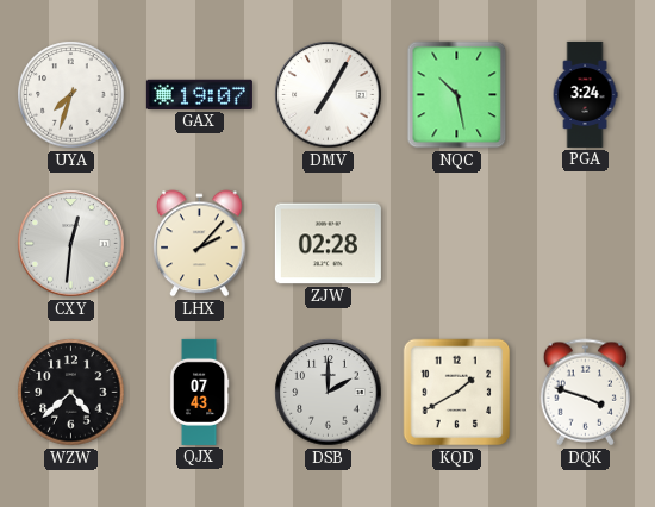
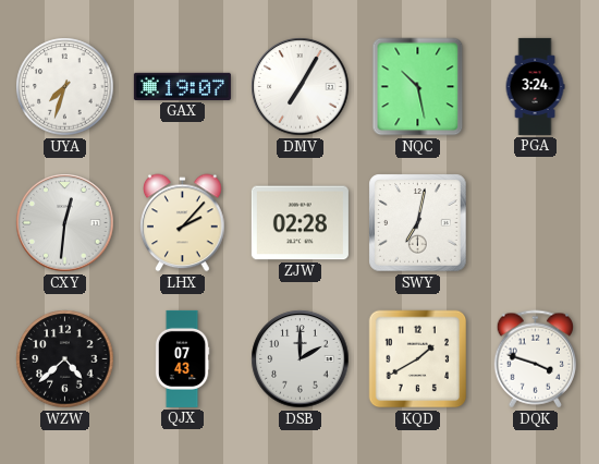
SWY: none -> 7:02
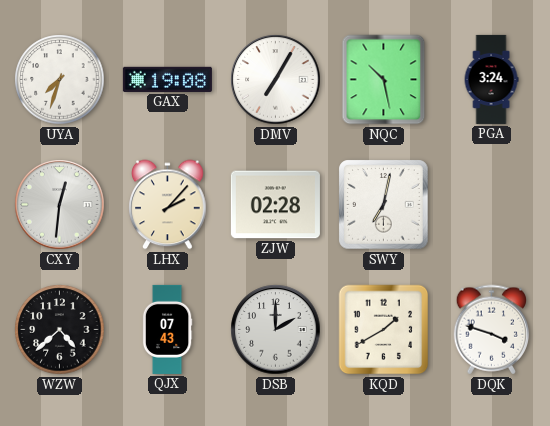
GAX: 19:07 -> 19:08
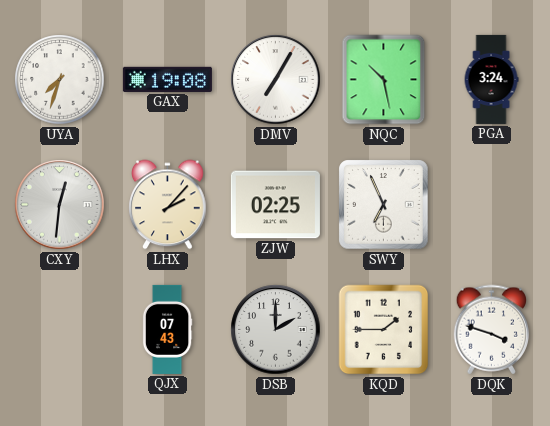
ZJW: 02:28 -> 02:25
SWY: 7:02 -> 6:56
WZW: 4:38 -> none
KQD: 1:40 -> 1:45
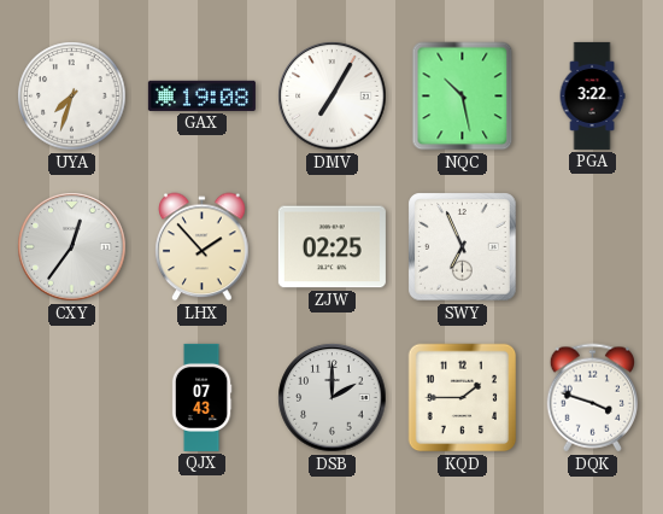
PGA: 3:24 -> 3:22
CXY: 12:31 -> 12:36
LHX: 2:07 -> 1:53
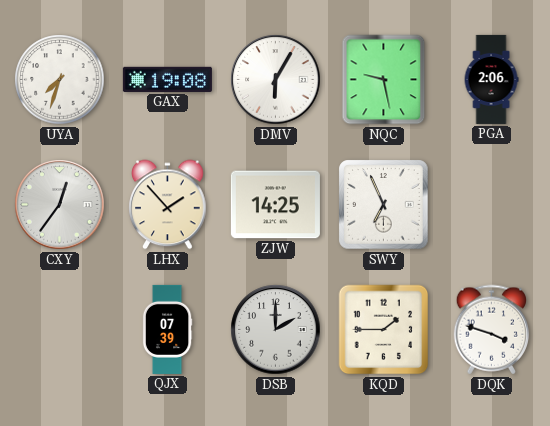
DMV: 7:05 -> 6:05
NQC: 10:28 -> 9:28
PGA: 3:22 -> 2:06
ZJW: 02:25 -> 14:25
QJX: 07:43 -> 07:39
